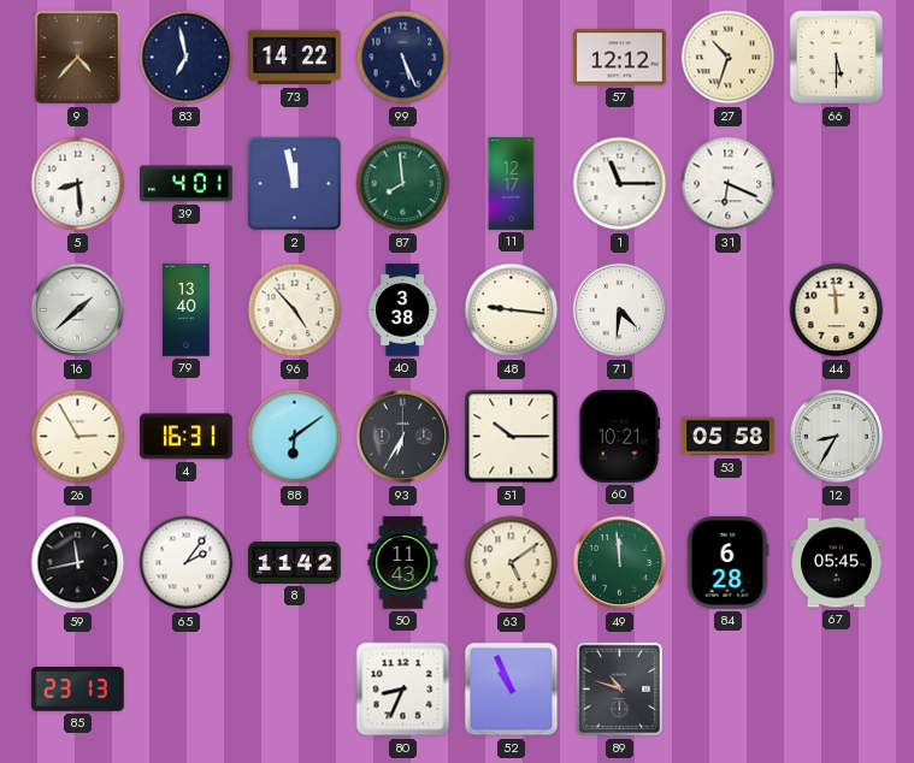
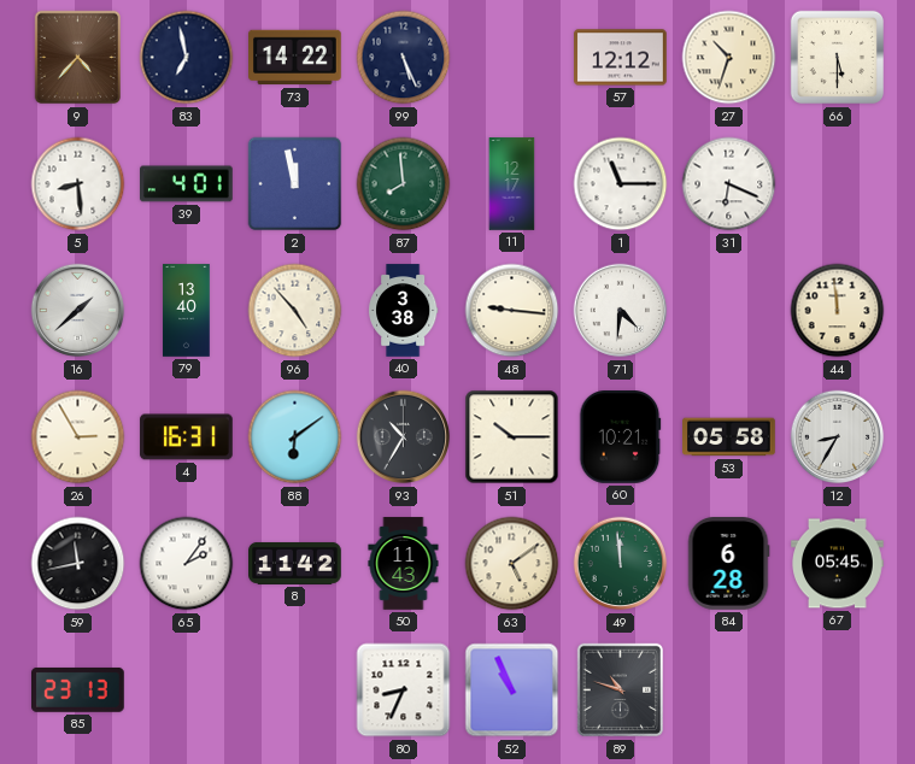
93: 6:35 -> 10:35
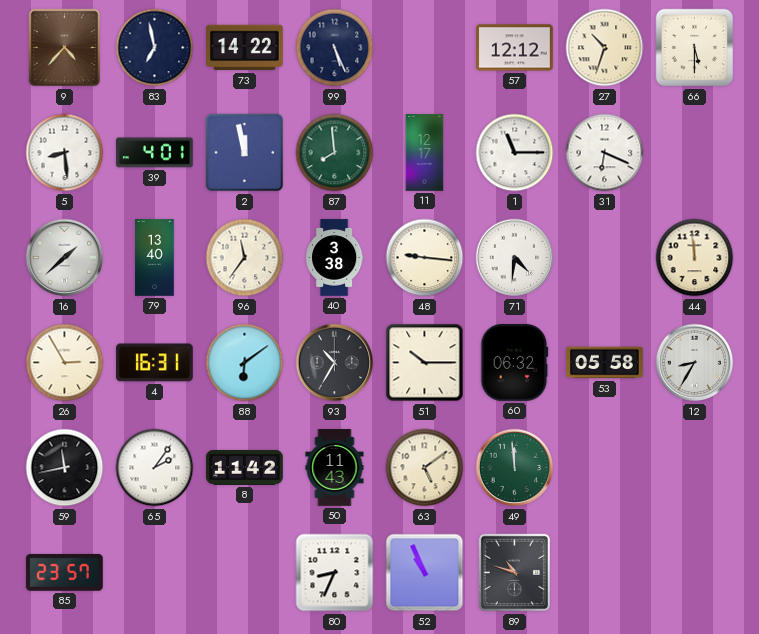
96: 4:53 -> 11:36
60: 10:21 -> 06:32
84: 6:28 -> none
67: 05:45 -> none
85: 23:13 -> 23:57
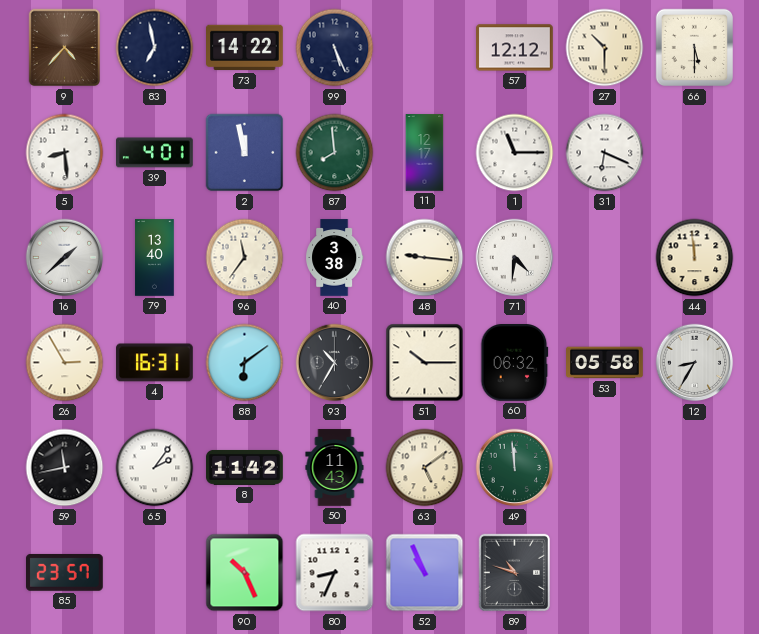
27: 10:33 -> 10:30
90: none -> 10:26
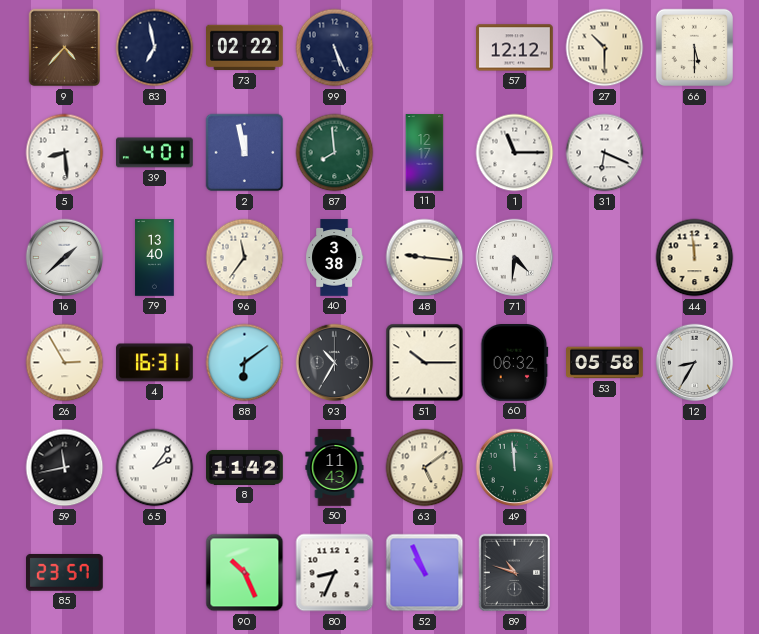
73: 14:22 -> 02:22
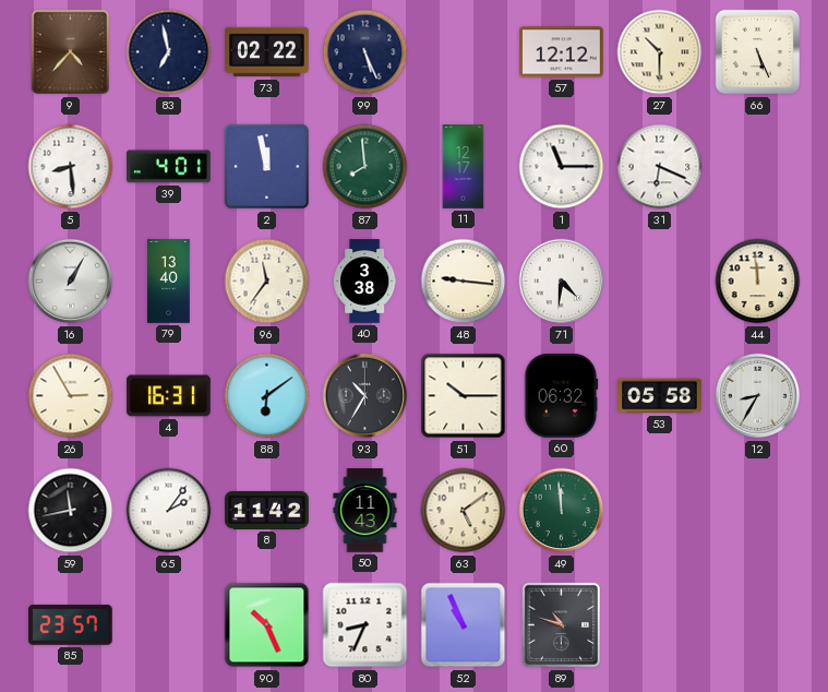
66: 5:30 -> 5:26
16: 1:38 -> 1:05
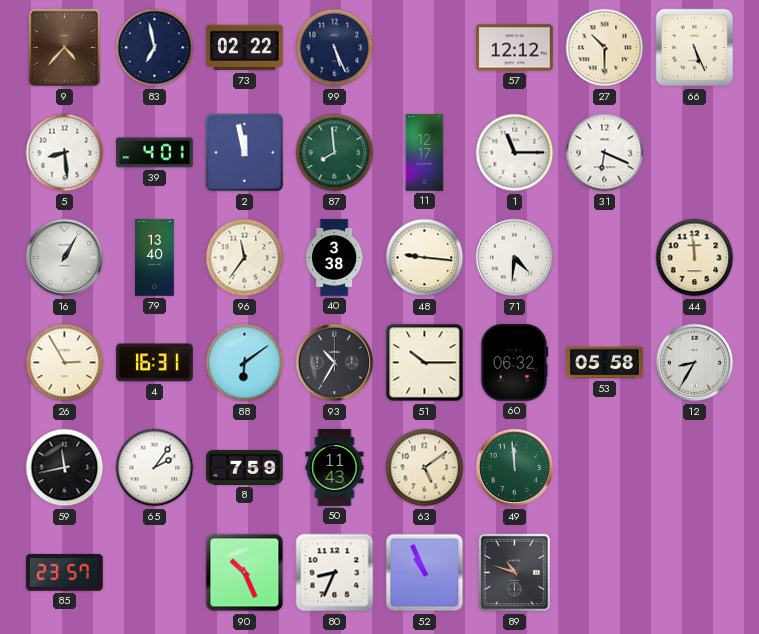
8: 11:42 -> 7:59
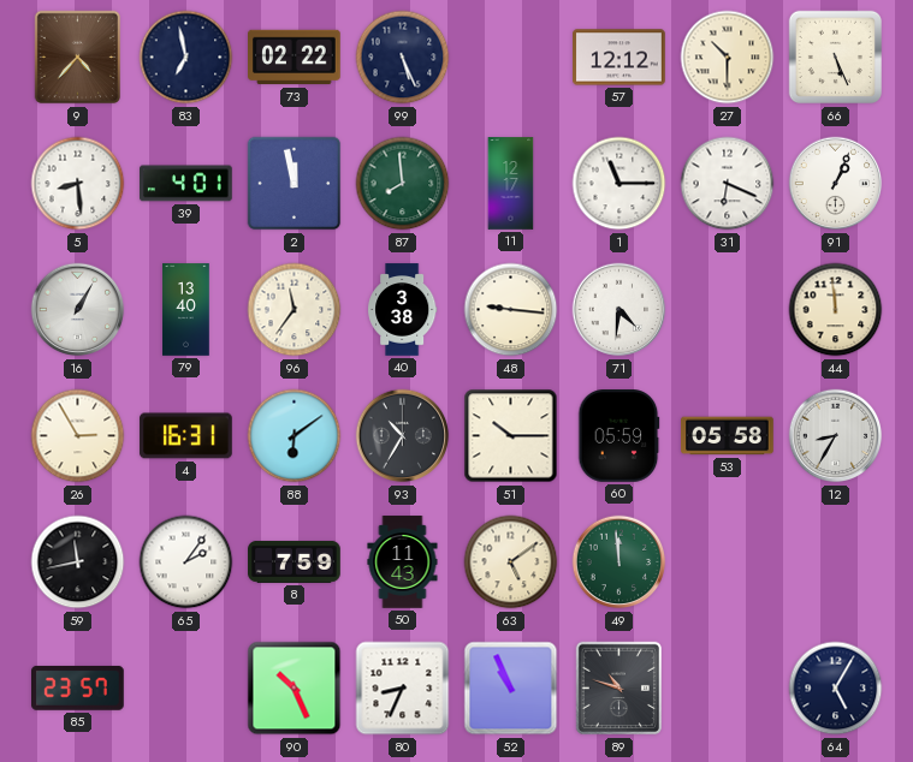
91: none -> 1:04
60: 06:32 -> 05:59
64: none -> 5:05
